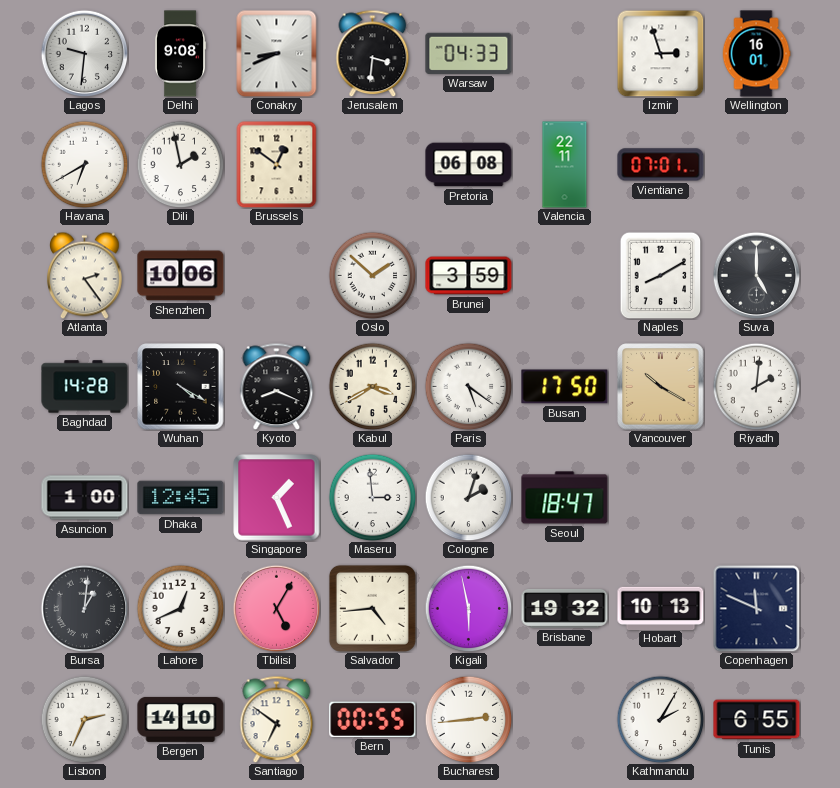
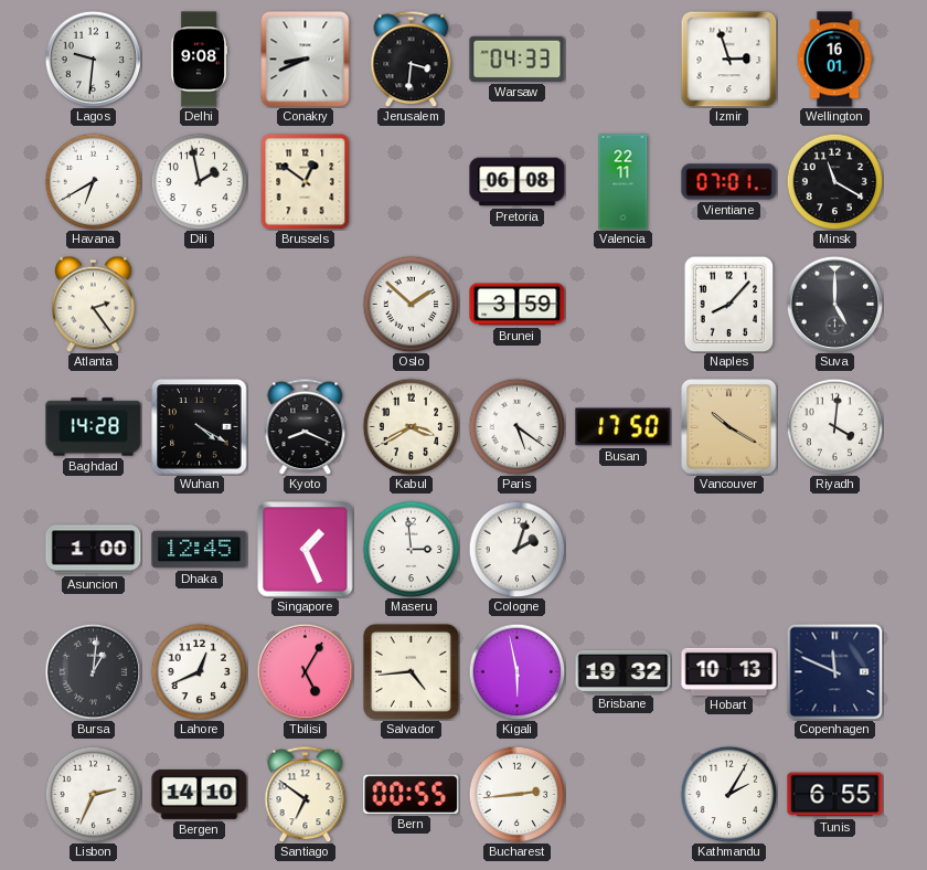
Minsk: none -> 11:20
Shenzhen: 10:06 -> none
Naples: 8:10 -> 8:07
Riyadh: 2:01 -> 4:01
Seoul: 18:47 -> none
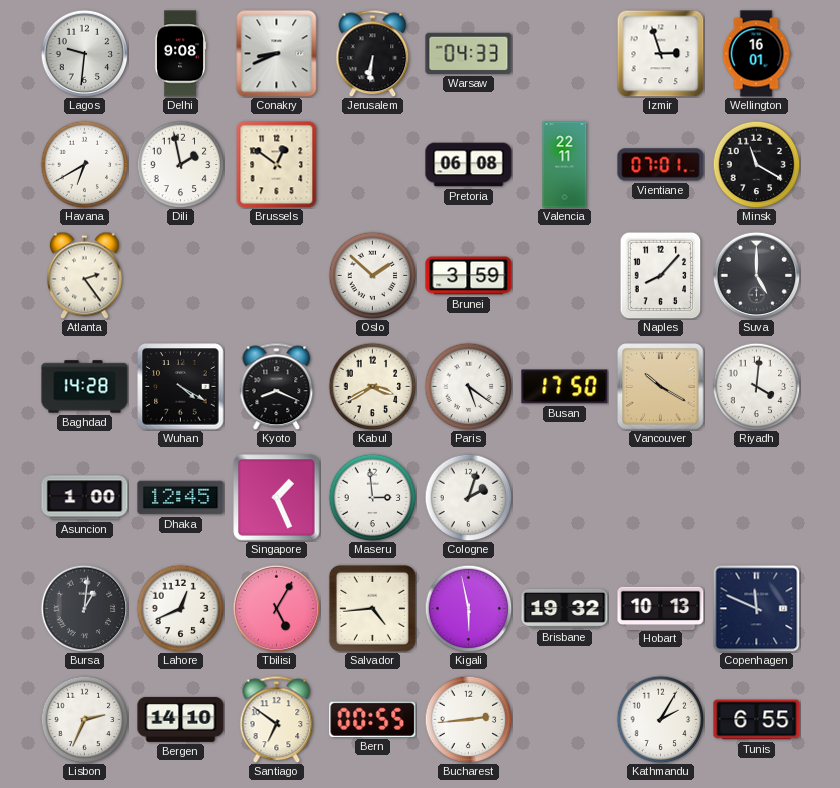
Jerusalem: 3:31 -> 6:31
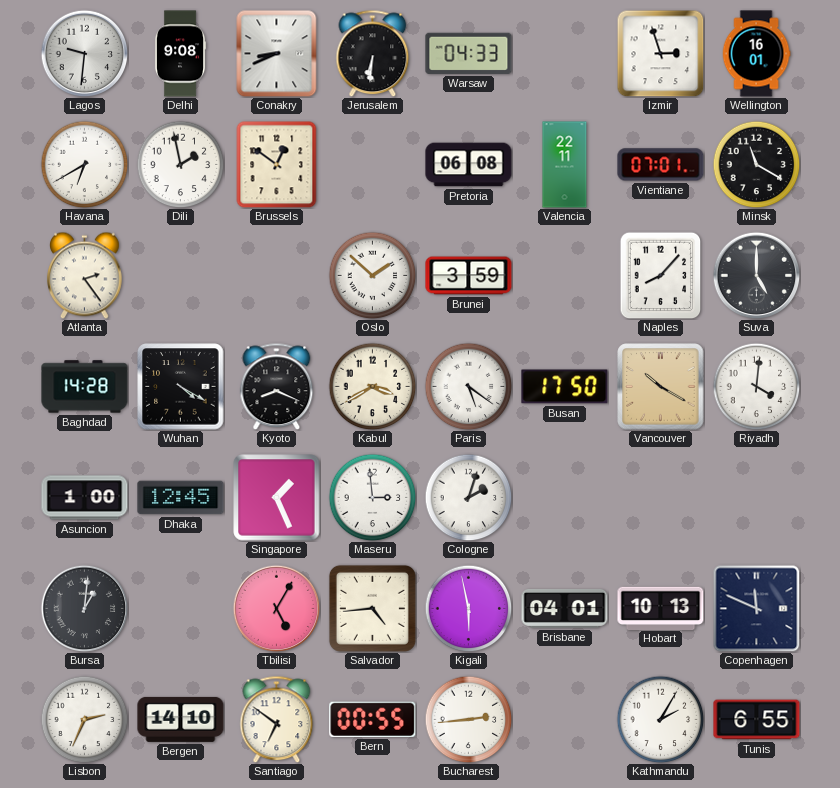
Lahore: 12:41 -> none
Brisbane: 19:32 -> 04:01
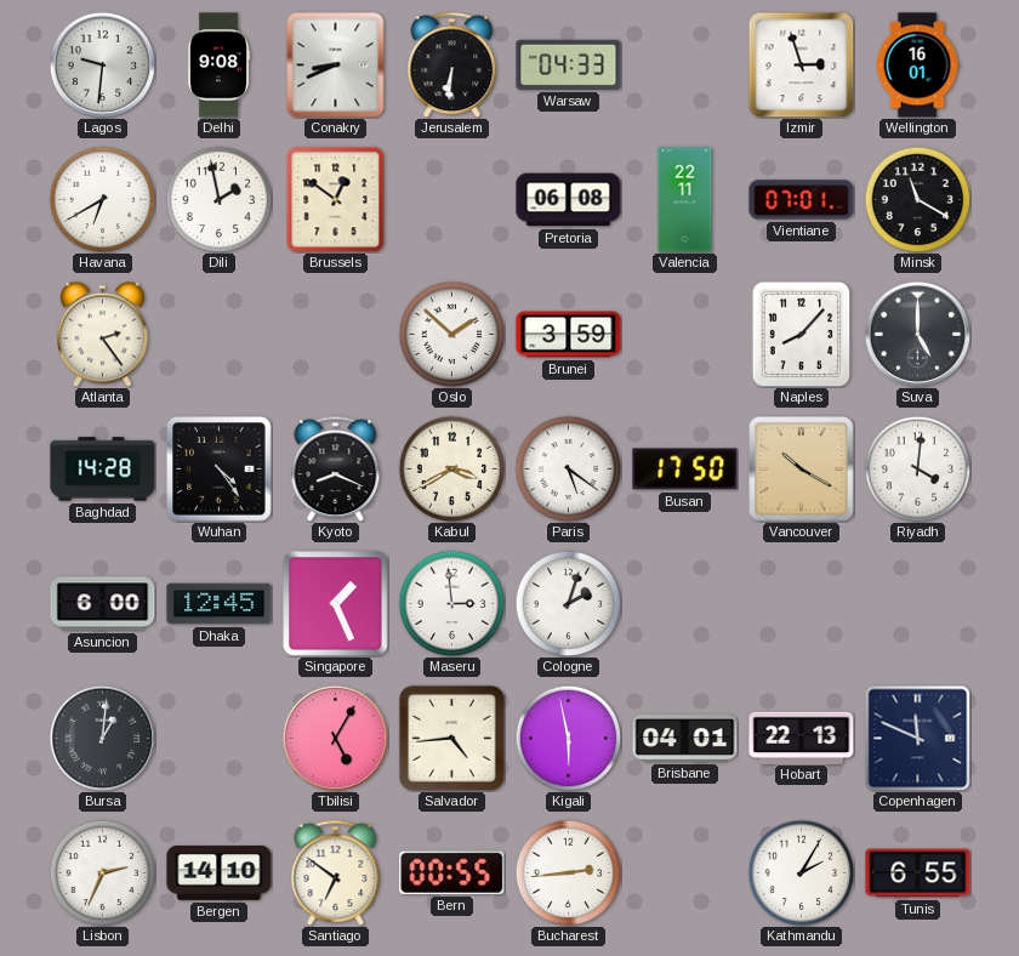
Wuhan: 4:20 -> 4:24
Asuncion: 1:00 -> 6:00
Hobart: 10:13 -> 22:13
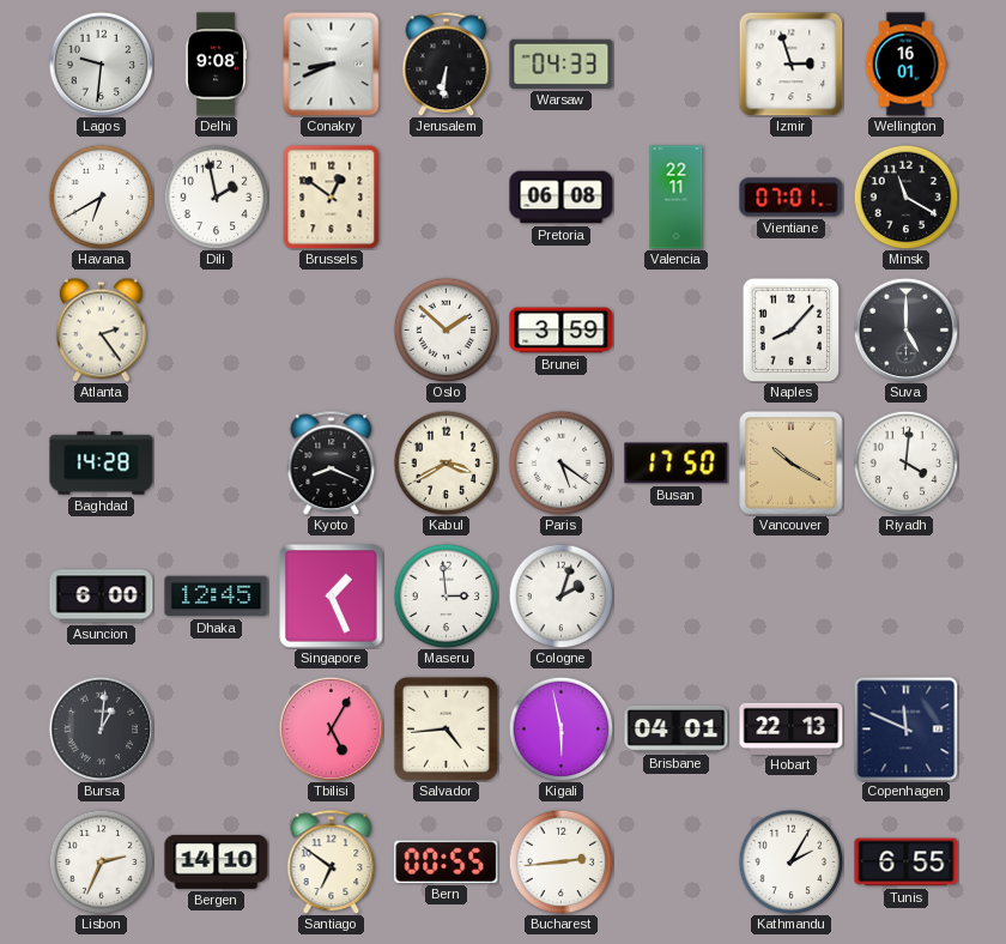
Wuhan: 4:24 -> none
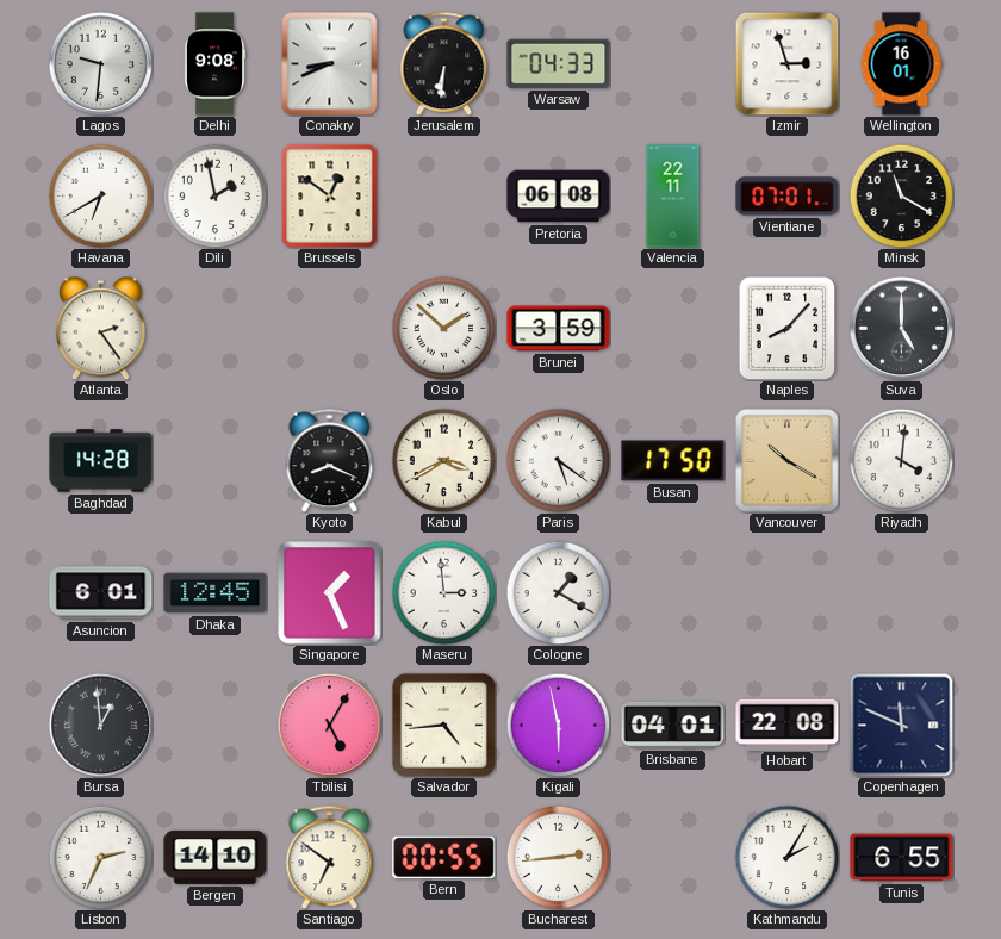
Asuncion: 6:00 -> 6:01
Cologne: 2:03 -> 1:20
Bursa: 1:01 -> 12:59
Hobart: 22:13 -> 22:08
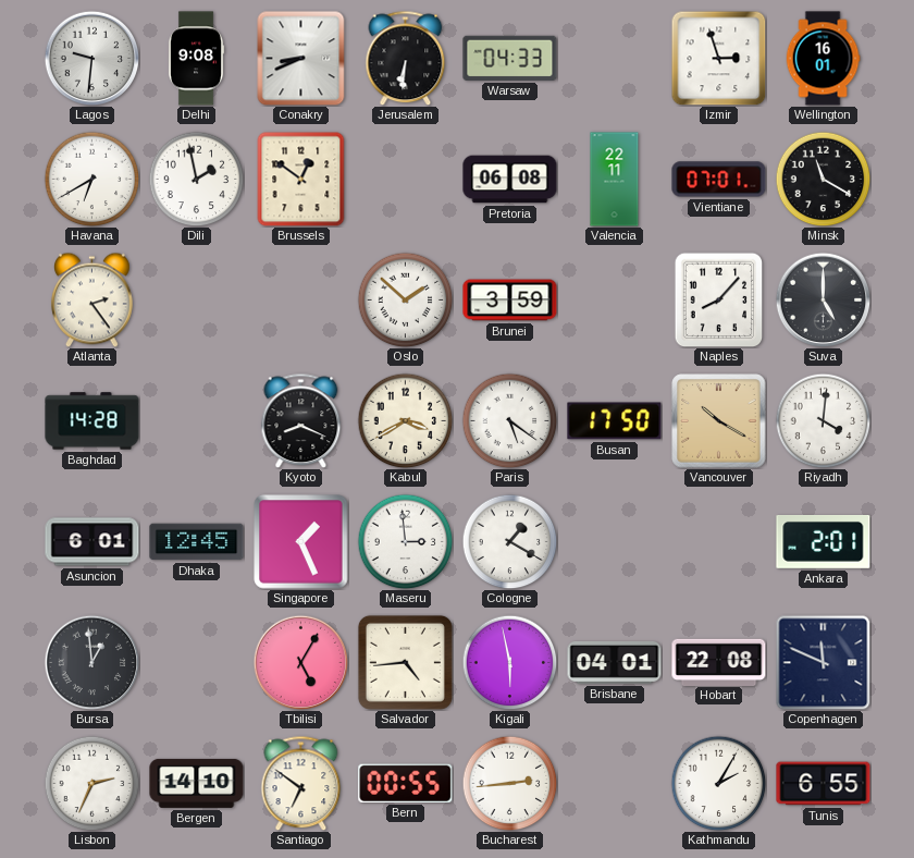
Ankara: none -> 2:01
